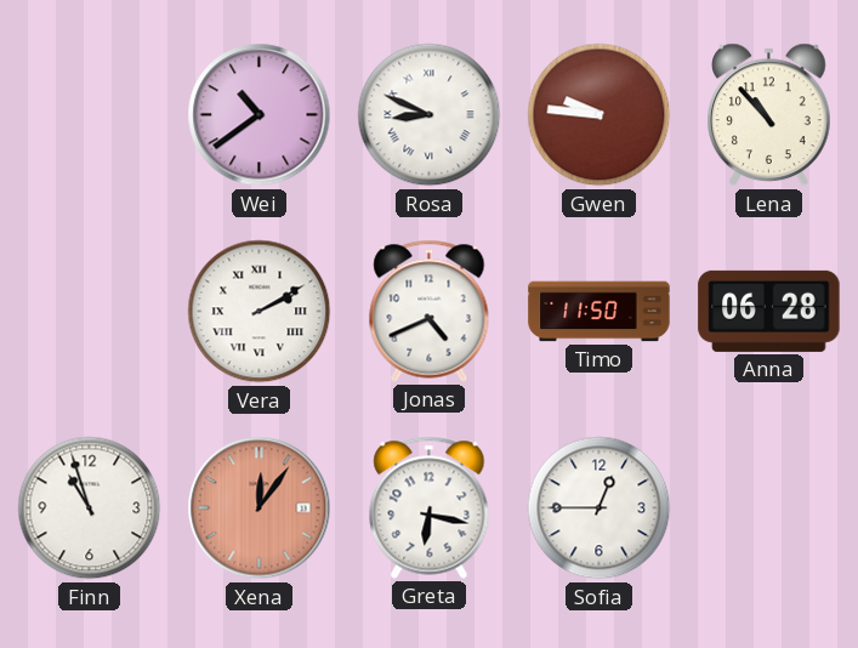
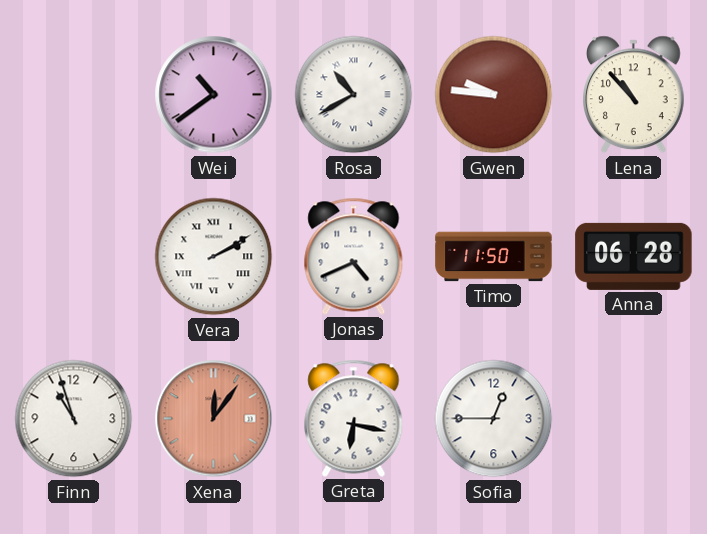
Rosa: 8:49 -> 10:40
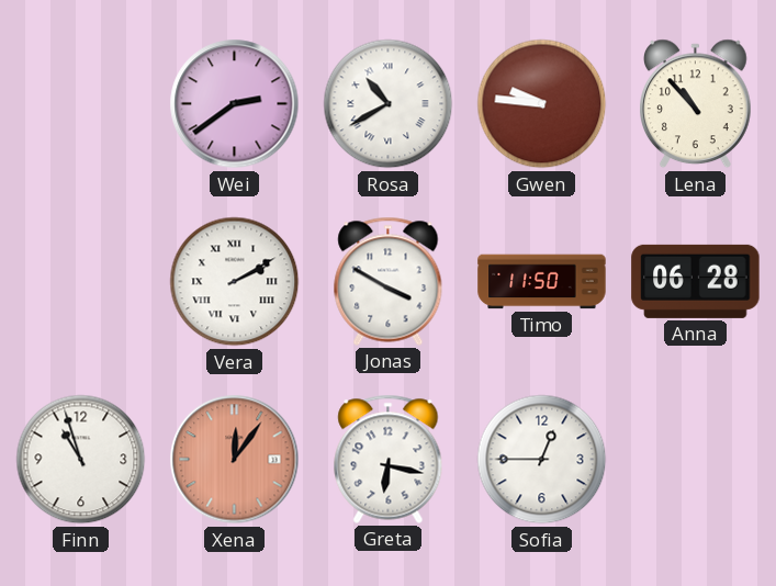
Wei: 10:39 -> 2:39
Jonas: 4:41 -> 3:50
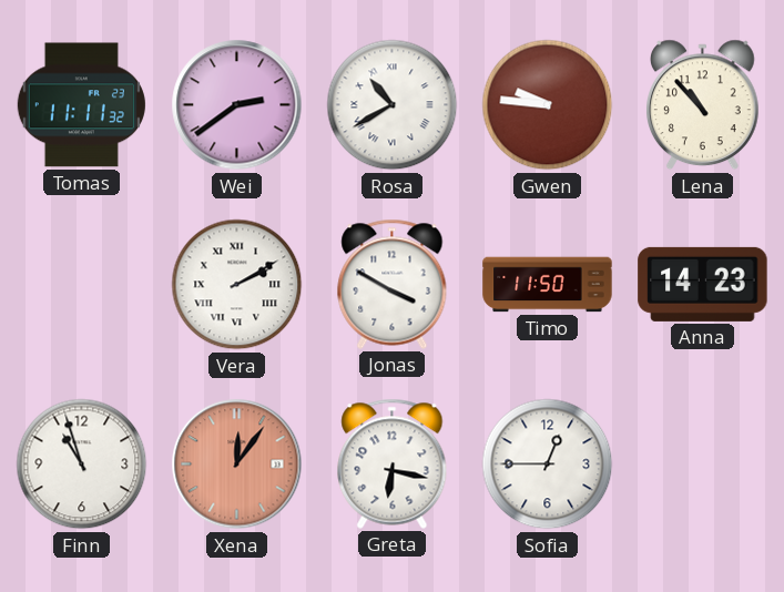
Tomas: none -> 11:11
Anna: 06:28 -> 14:23
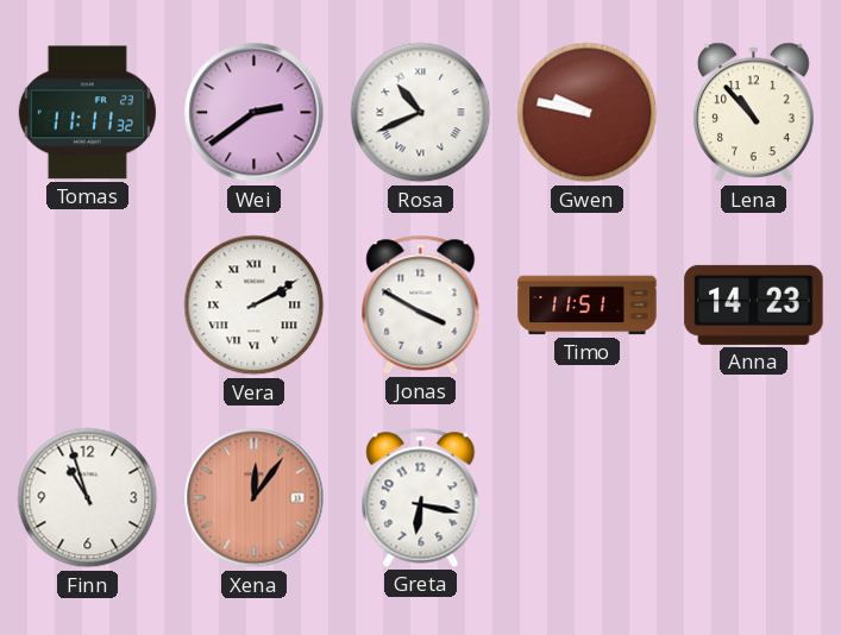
Rosa: 10:40 -> 10:41
Gwen: 9:46 -> 9:47
Timo: 11:50 -> 11:51
Sofia: 12:45 -> none
